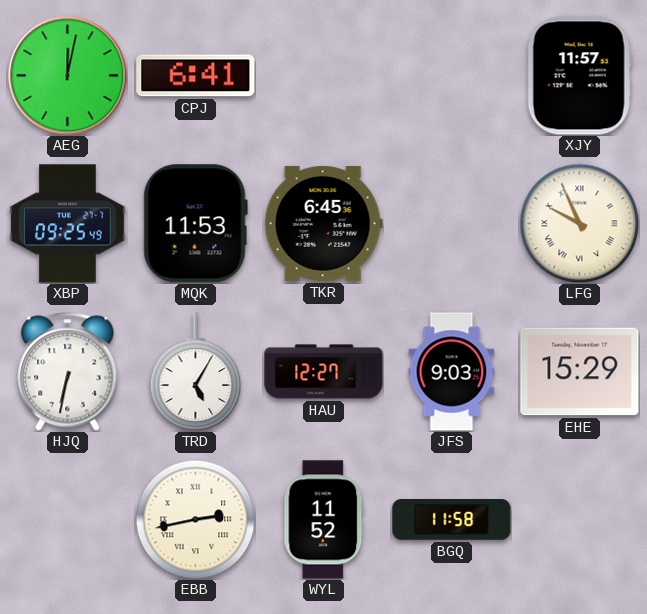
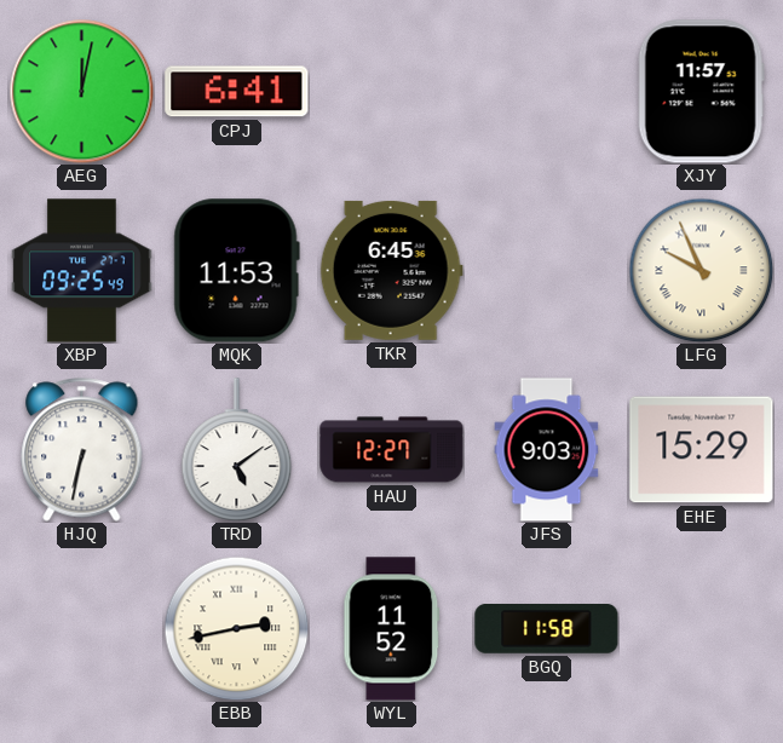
TRD: 5:05 -> 5:09
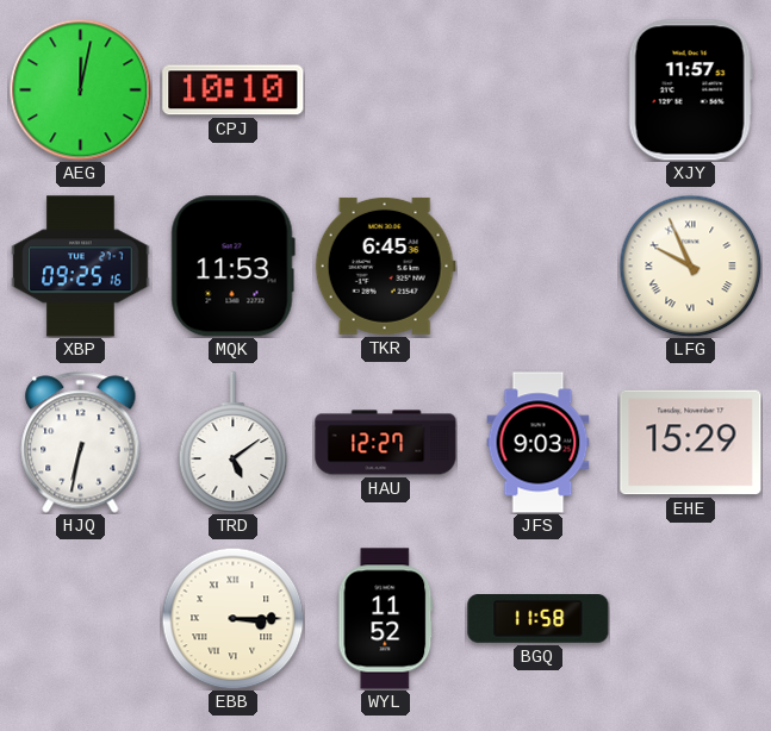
CPJ: 6:41 -> 10:10
XBP: 09:25:49 -> 09:25:16
EBB: 2:43 -> 3:15
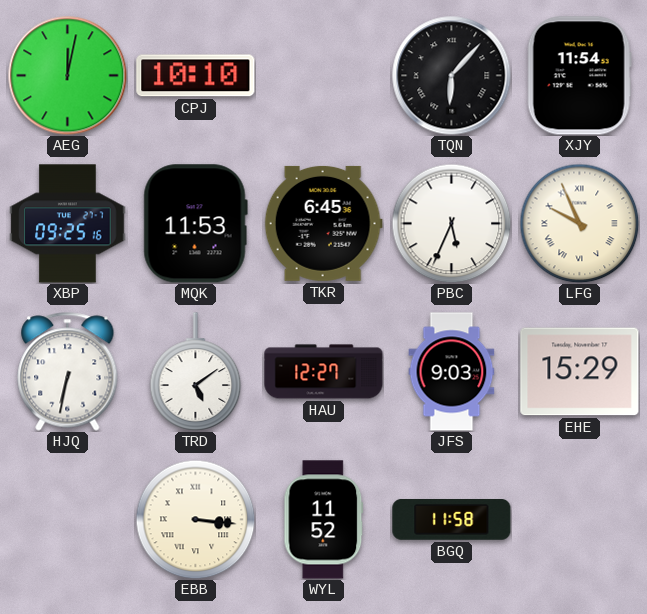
TQN: none -> 6:07
XJY: 11:57 -> 11:54
PBC: none -> 5:34
EBB: 3:15 -> 3:16
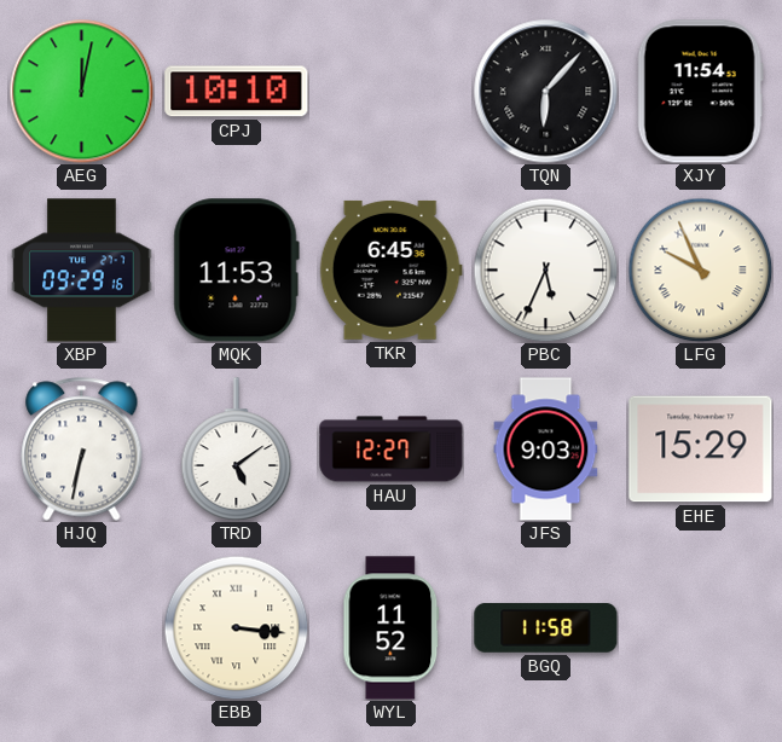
XBP: 09:25 -> 09:29
